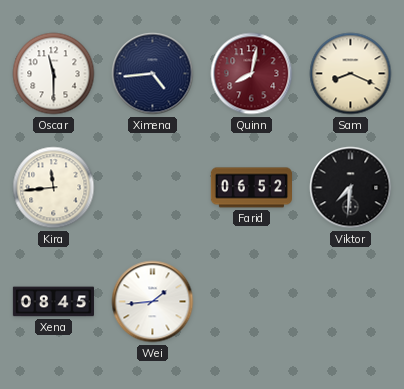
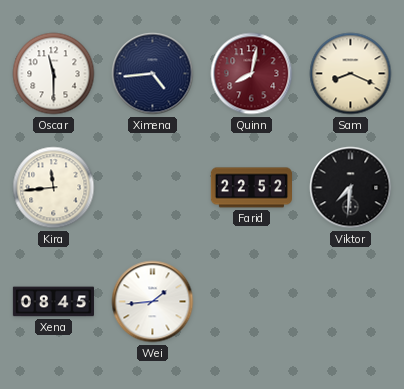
Farid: 06:52 -> 22:52
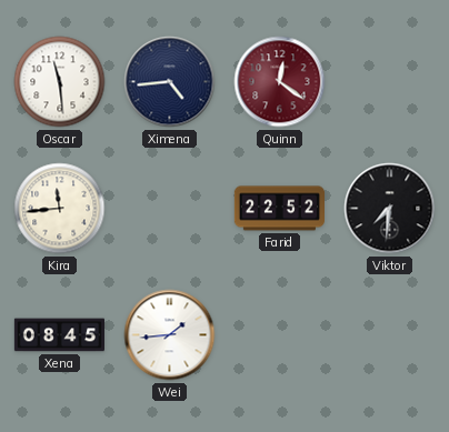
Oscar: 11:30 -> 11:29
Quinn: 8:02 -> 12:21
Sam: 8:19 -> none
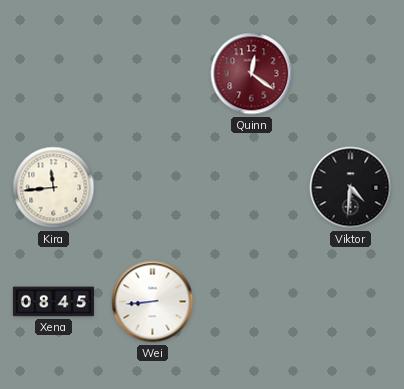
Oscar: 11:29 -> none
Ximena: 4:44 -> none
Farid: 22:52 -> none
Viktor: 7:31 -> 4:31
Wei: 1:44 -> 8:44
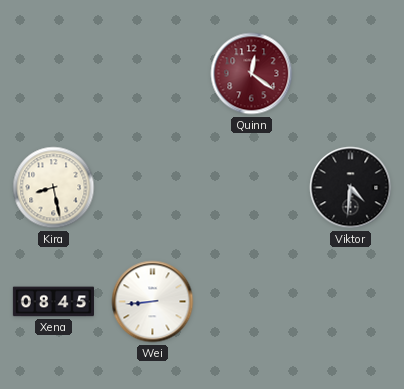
Kira: 11:44 -> 8:28
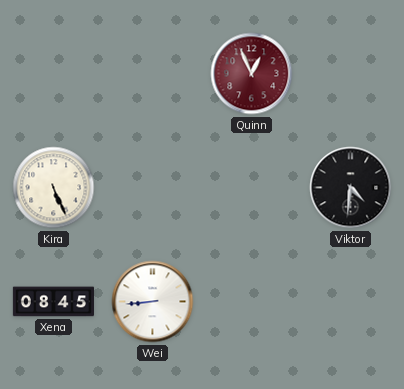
Quinn: 12:21 -> 12:56
Kira: 8:28 -> 5:26
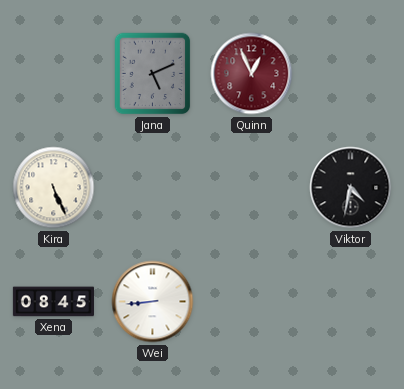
Jana: none -> 5:11
Viktor: 4:31 -> 4:32
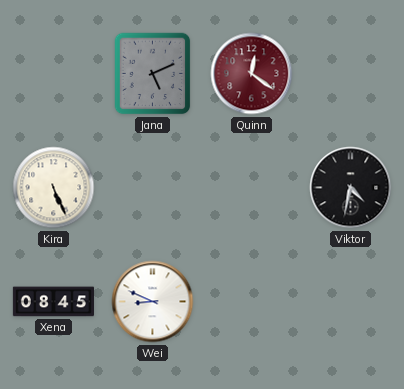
Quinn: 12:56 -> 12:21
Wei: 8:44 -> 8:49
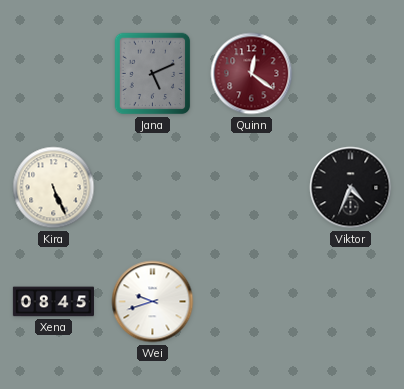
Viktor: 4:32 -> 4:34
Wei: 8:49 -> 9:42
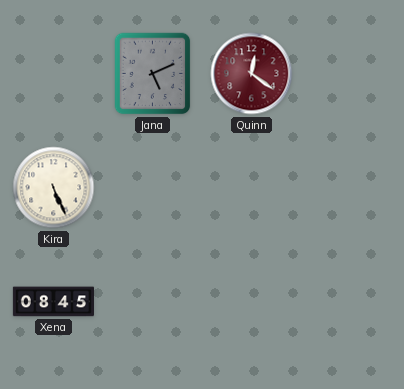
Viktor: 4:34 -> none
Wei: 9:42 -> none
